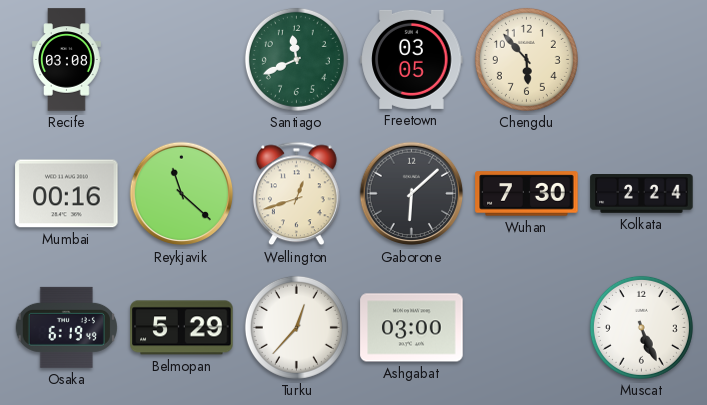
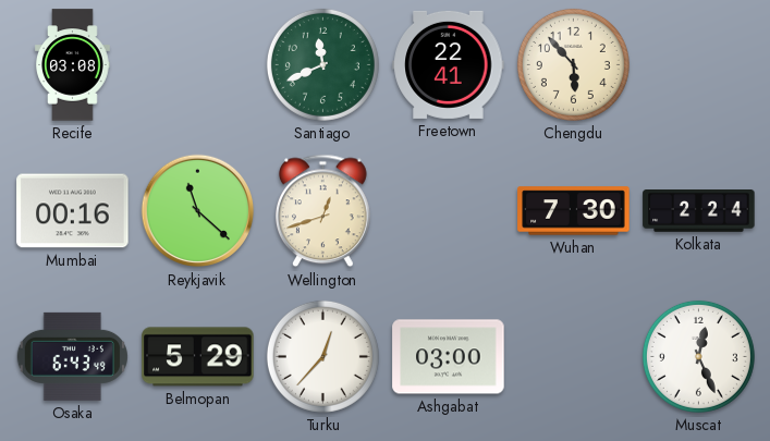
Freetown: 03:05 -> 22:41
Gaborone: 6:08 -> none
Osaka: 6:19 -> 6:43
Muscat: 5:26 -> 12:26
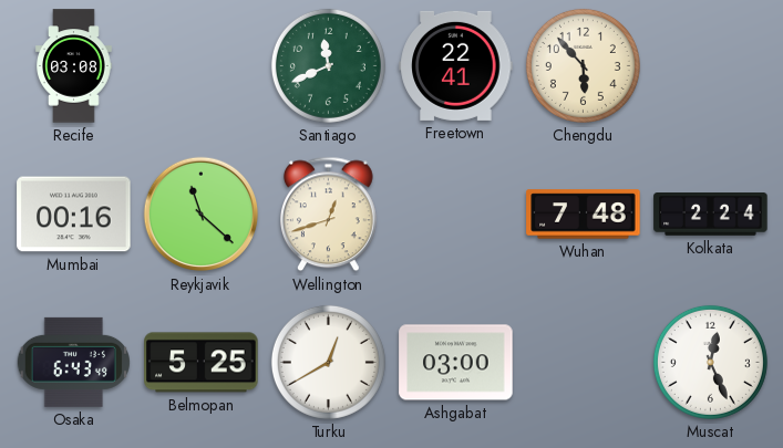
Wuhan: 7:30 -> 7:48
Belmopan: 5:29 -> 5:25
Turku: 12:37 -> 12:40
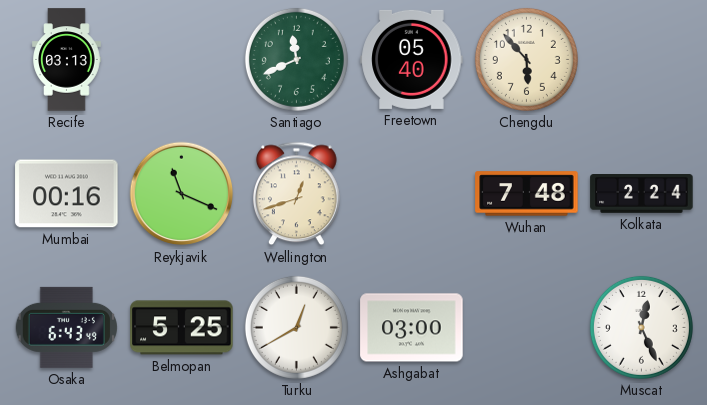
Recife: 03:08 -> 03:13
Freetown: 22:41 -> 05:40
Reykjavik: 11:22 -> 11:19
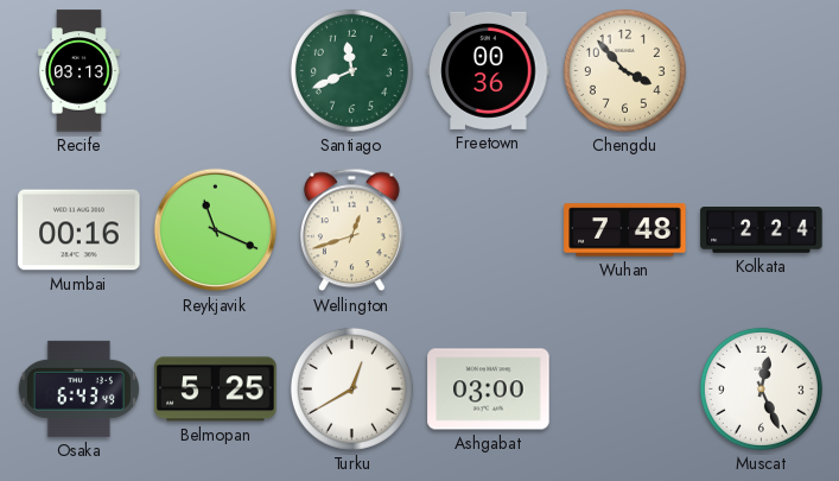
Freetown: 05:40 -> 00:36
Chengdu: 5:53 -> 3:53
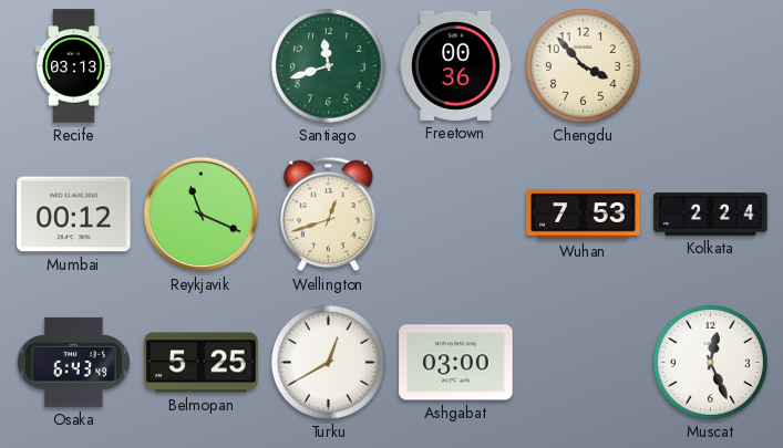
Santiago: 11:41 -> 11:42
Mumbai: 00:16 -> 00:12
Wuhan: 7:48 -> 7:53
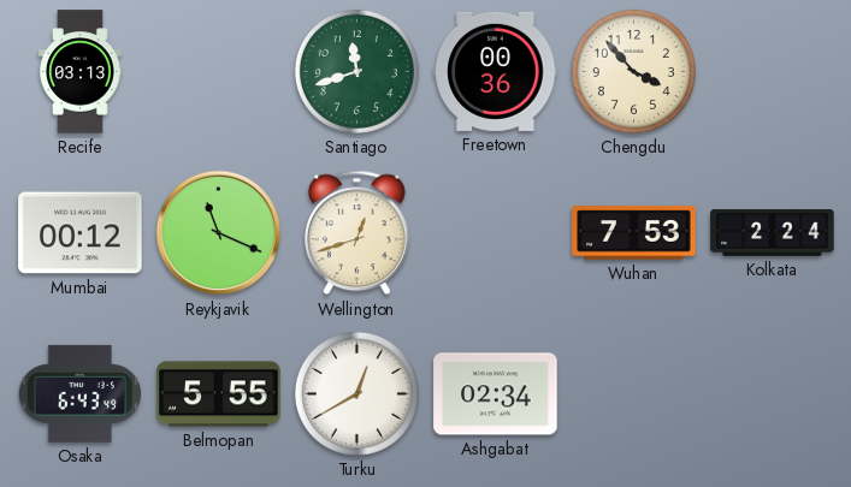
Belmopan: 5:25 -> 5:55
Ashgabat: 03:00 -> 02:34
Muscat: 12:26 -> none
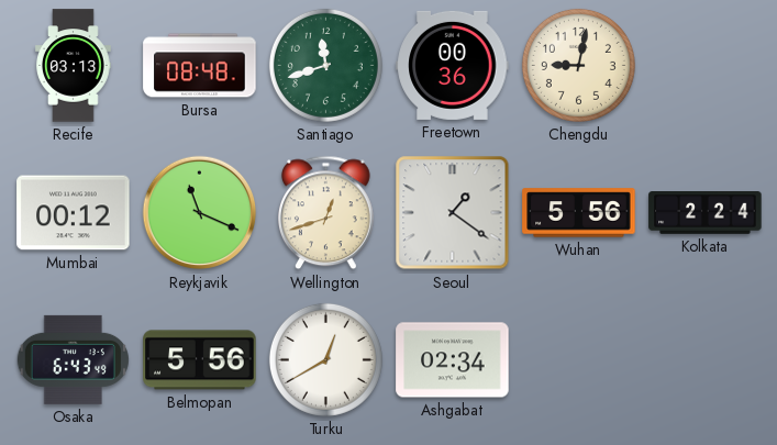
Bursa: none -> 08:48
Chengdu: 3:53 -> 9:02
Seoul: none -> 1:21
Wuhan: 7:53 -> 5:56
Belmopan: 5:55 -> 5:56
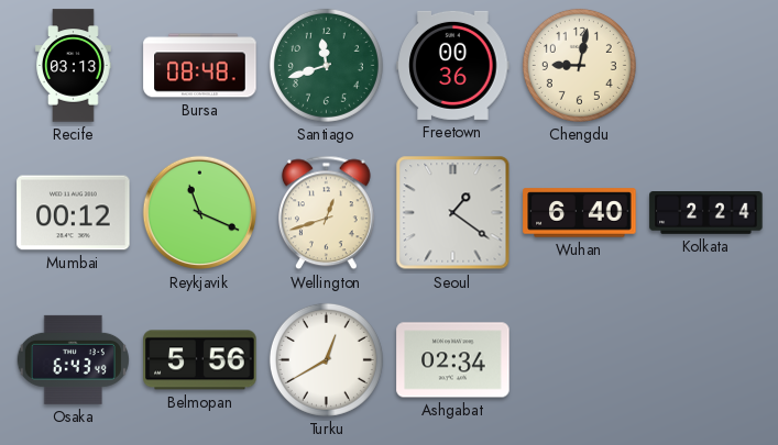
Wuhan: 5:56 -> 6:40
